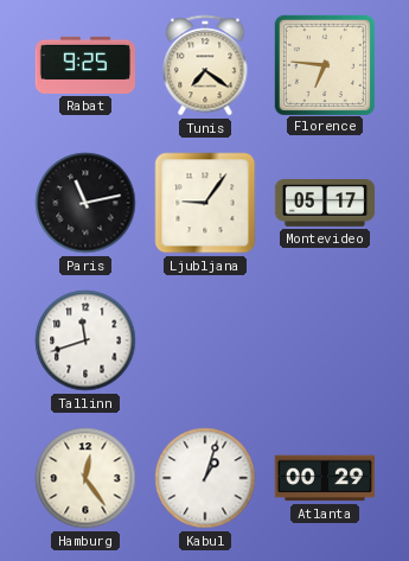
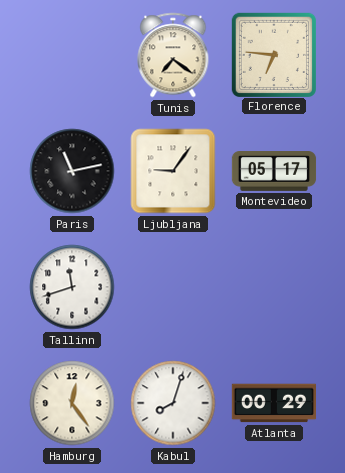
Rabat: 9:25 -> none
Kabul: 1:03 -> 8:03
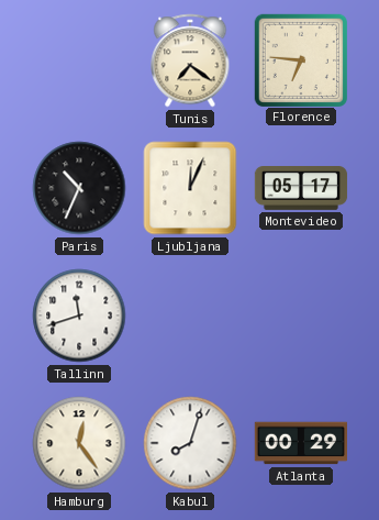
Paris: 11:13 -> 10:34
Ljubljana: 9:06 -> 12:04
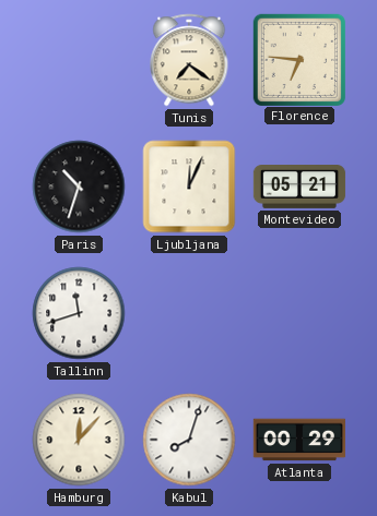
Paris: 10:34 -> 10:33
Montevideo: 05:17 -> 05:21
Hamburg: 12:24 -> 12:07
